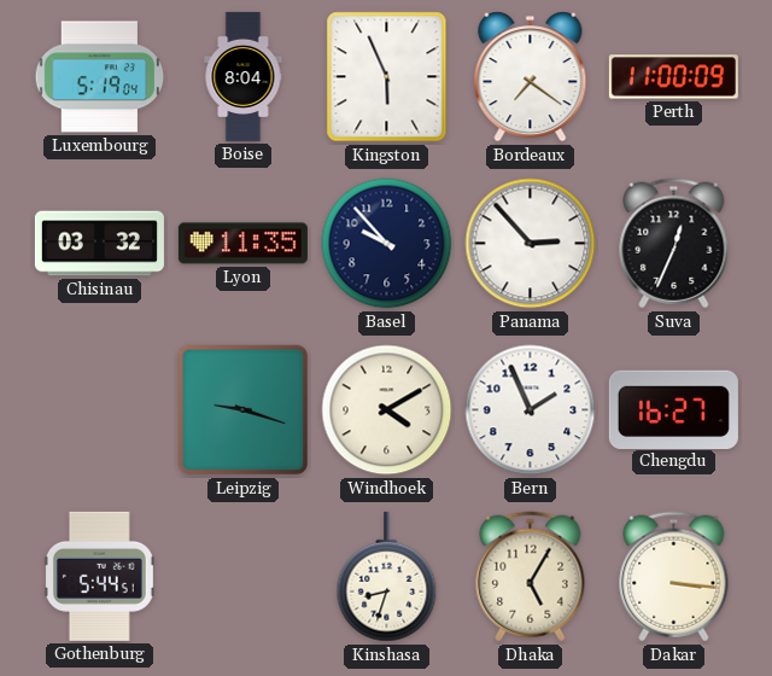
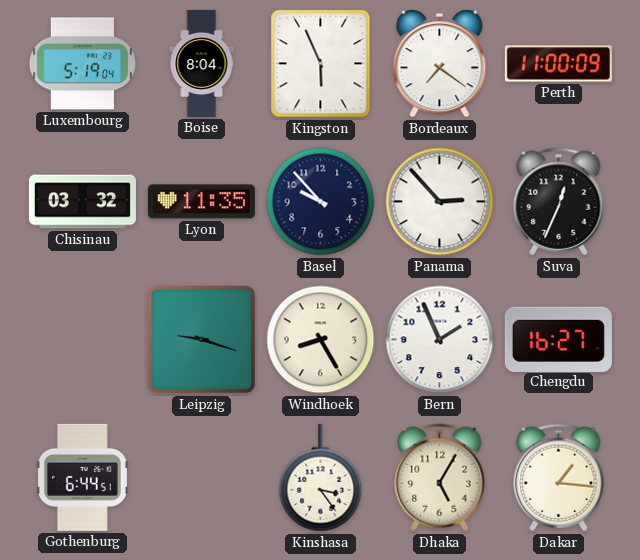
Windhoek: 4:10 -> 8:25
Gothenburg: 5:44 -> 6:44
Kinshasa: 8:33 -> 3:24
Dakar: 3:16 -> 1:16
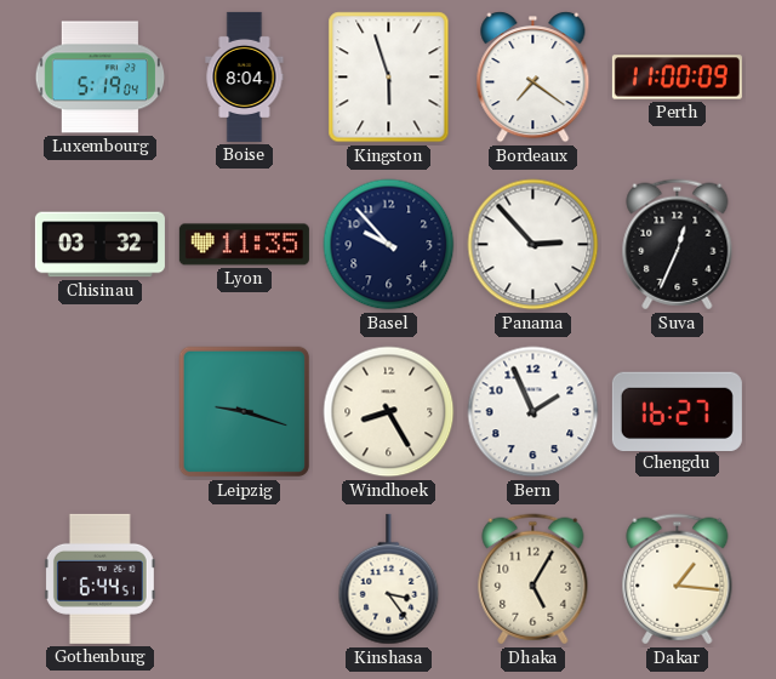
Kingston: 5:56 -> 5:57
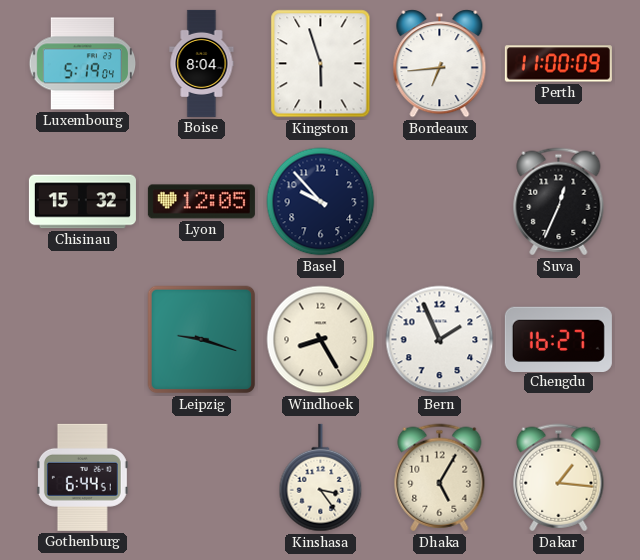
Bordeaux: 7:21 -> 6:44
Chisinau: 03:32 -> 15:32
Lyon: 11:35 -> 12:05
Panama: 2:53 -> none
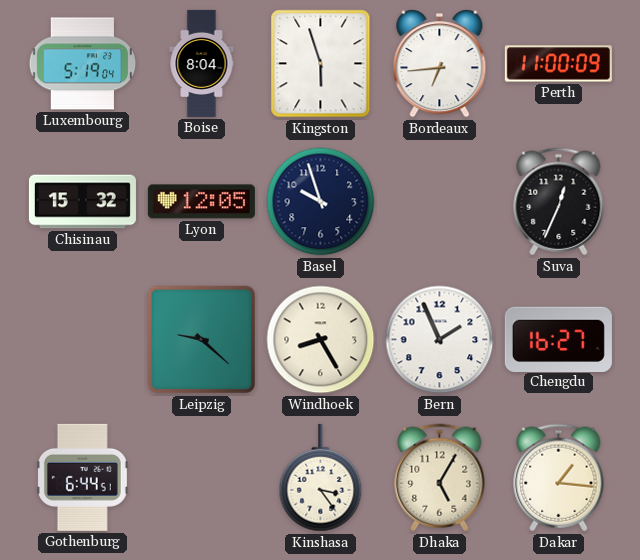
Basel: 9:53 -> 9:57
Leipzig: 9:18 -> 9:22
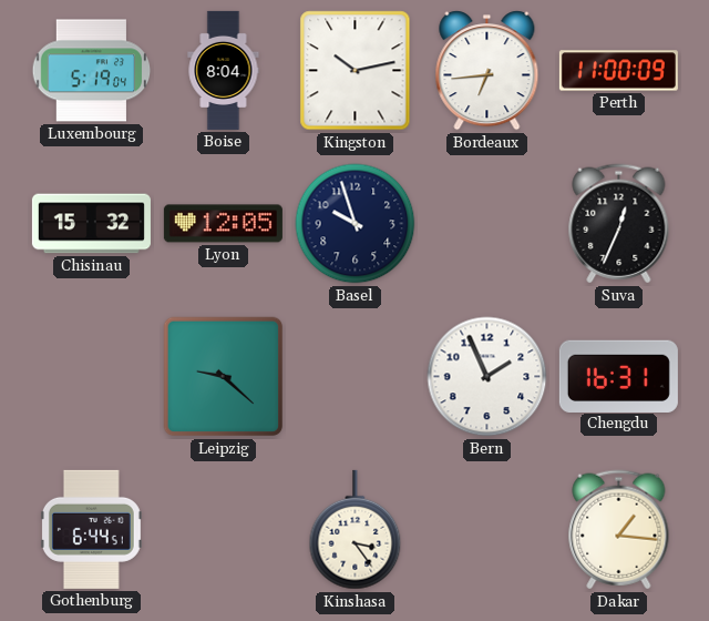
Kingston: 5:57 -> 10:13
Windhoek: 8:25 -> none
Chengdu: 16:27 -> 16:31
Dhaka: 5:05 -> none
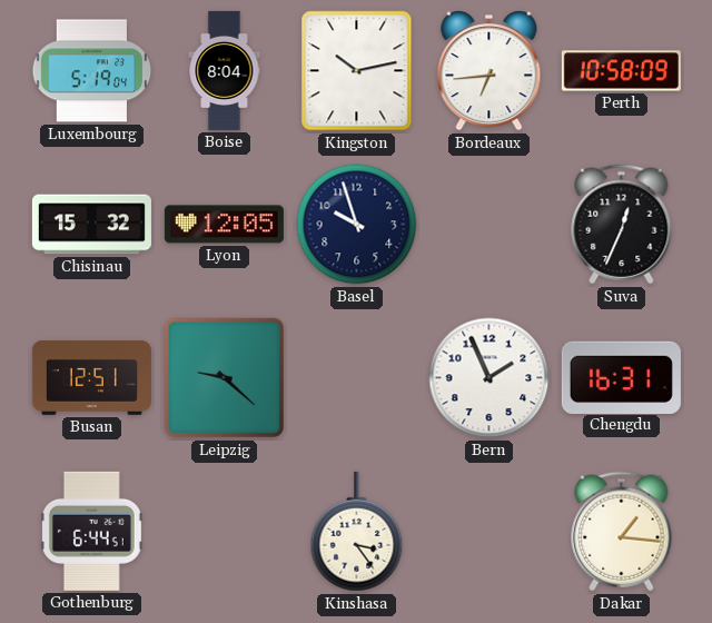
Perth: 11:00 -> 10:58
Busan: none -> 12:51
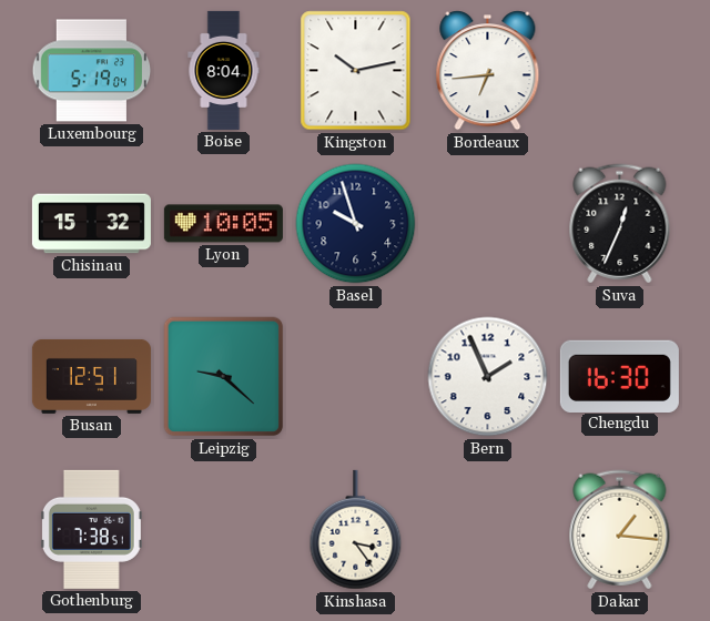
Perth: 10:58 -> none
Lyon: 12:05 -> 10:05
Chengdu: 16:31 -> 16:30
Gothenburg: 6:44 -> 7:38
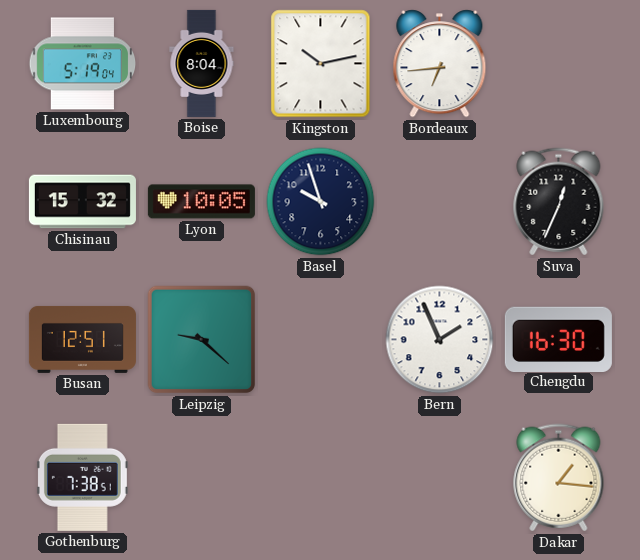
Kinshasa: 3:24 -> none
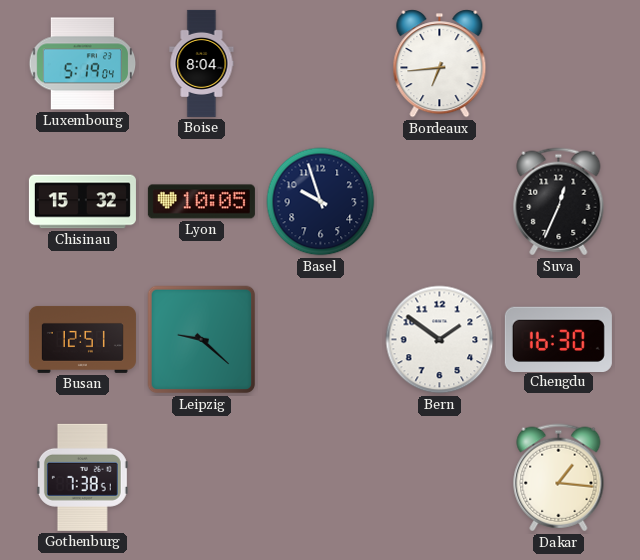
Kingston: 10:13 -> none
Bern: 1:56 -> 1:51
